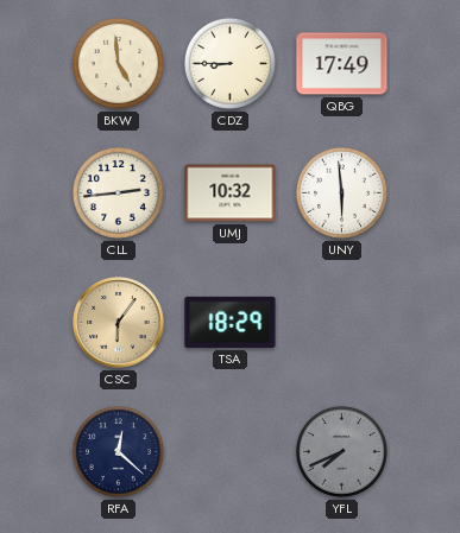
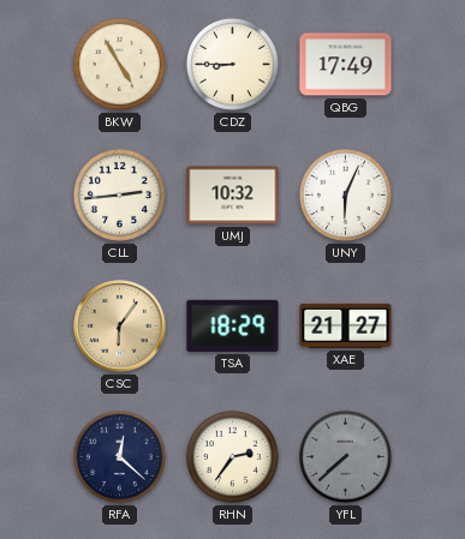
BKW: 4:59 -> 4:55
UNY: 5:59 -> 6:04
XAE: none -> 21:27
RHN: none -> 2:36
YFL: 7:41 -> 7:38
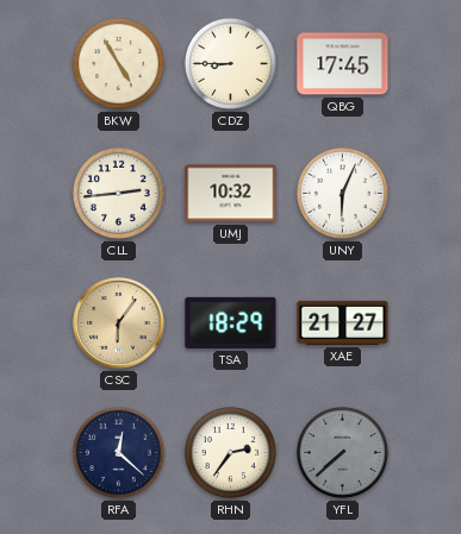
QBG: 17:49 -> 17:45
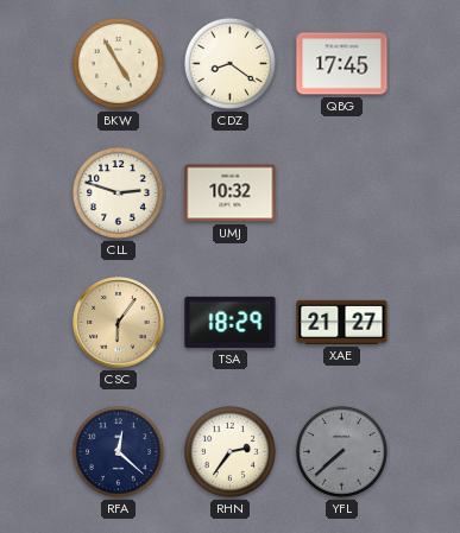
CDZ: 8:45 -> 8:21
CLL: 2:44 -> 2:48
UNY: 6:04 -> none
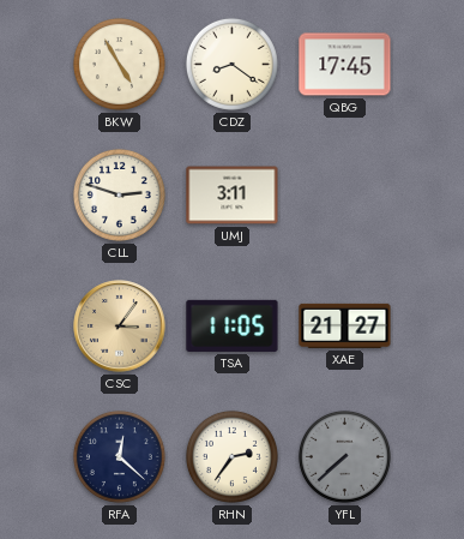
UMJ: 10:32 -> 3:11
CSC: 6:06 -> 3:06
TSA: 18:29 -> 11:05
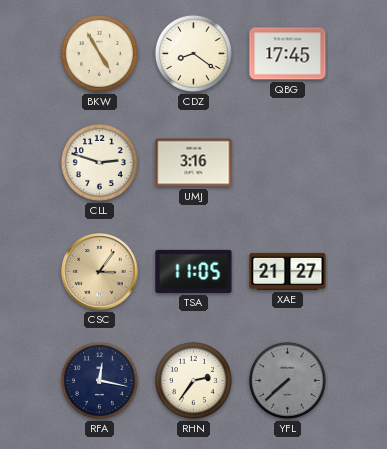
UMJ: 3:11 -> 3:16
RFA: 12:22 -> 12:17
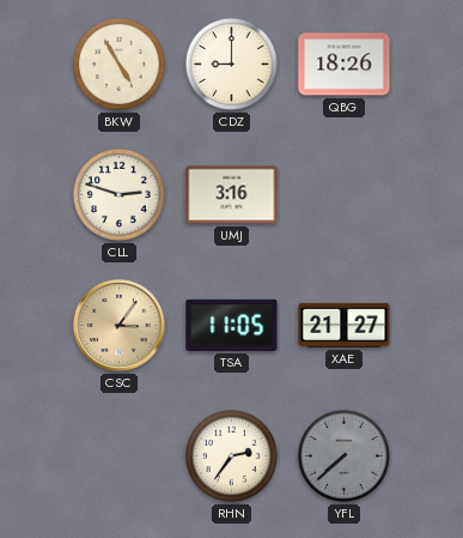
CDZ: 8:21 -> 9:00
QBG: 17:45 -> 18:26
RFA: 12:17 -> none
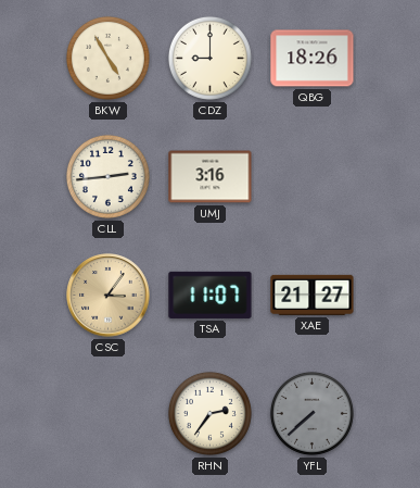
CLL: 2:48 -> 2:44
TSA: 11:05 -> 11:07
